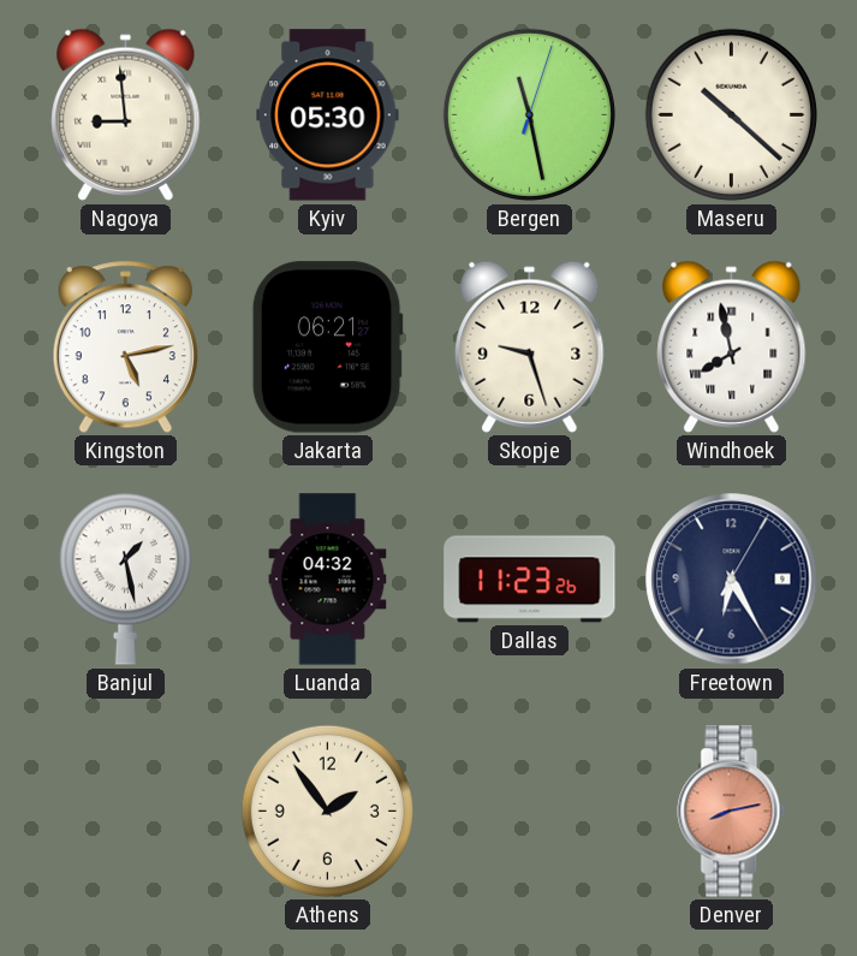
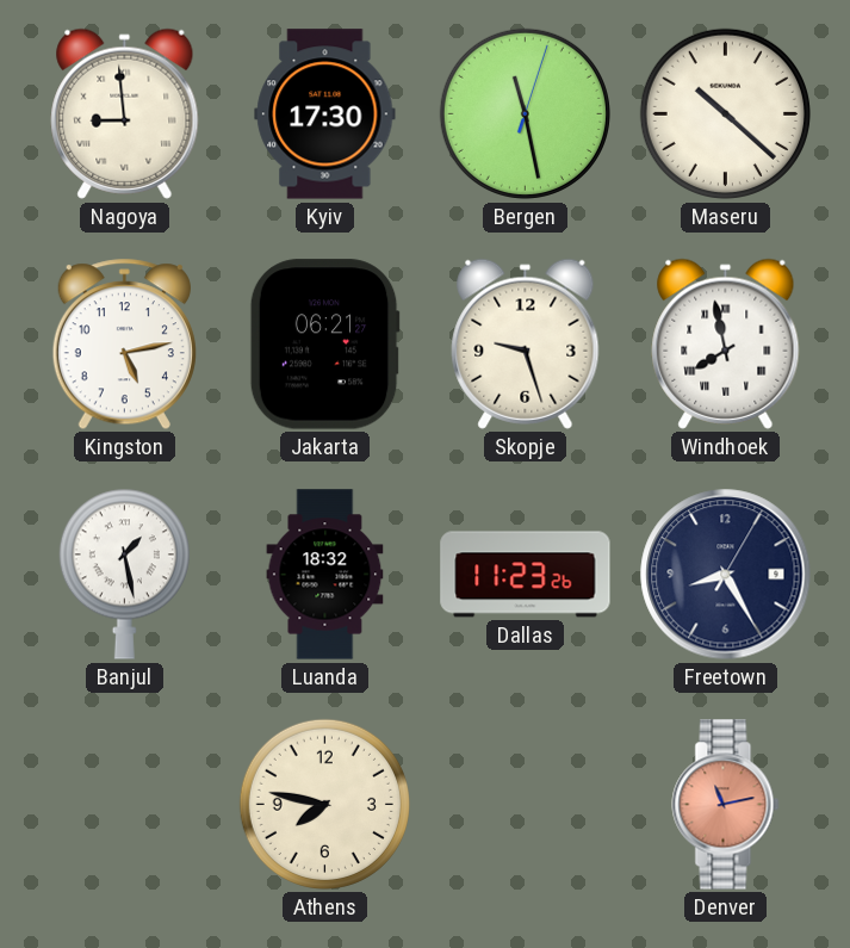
Kyiv: 05:30 -> 17:30
Luanda: 04:32 -> 18:32
Freetown: 6:25 -> 8:25
Athens: 1:54 -> 7:47
Denver: 8:13 -> 11:13
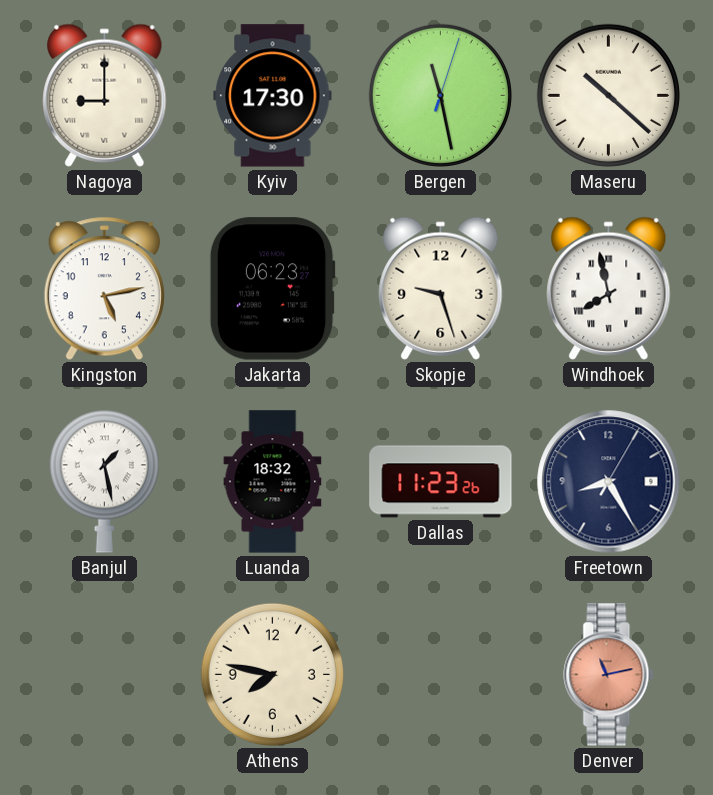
Nagoya: 8:59 -> 9:00
Jakarta: 06:21 -> 06:23
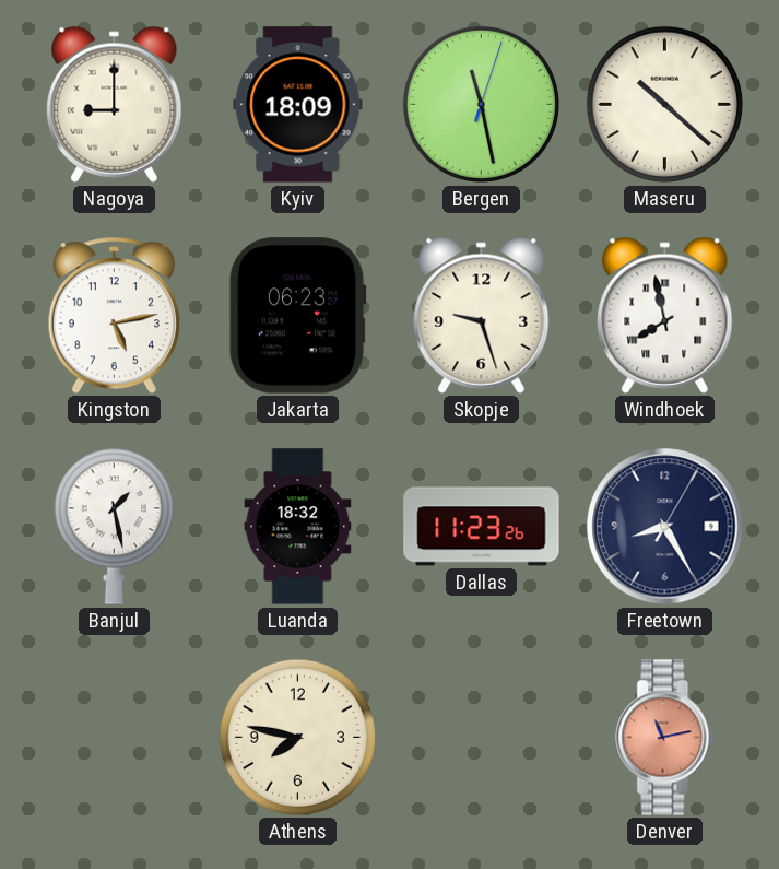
Kyiv: 17:30 -> 18:09
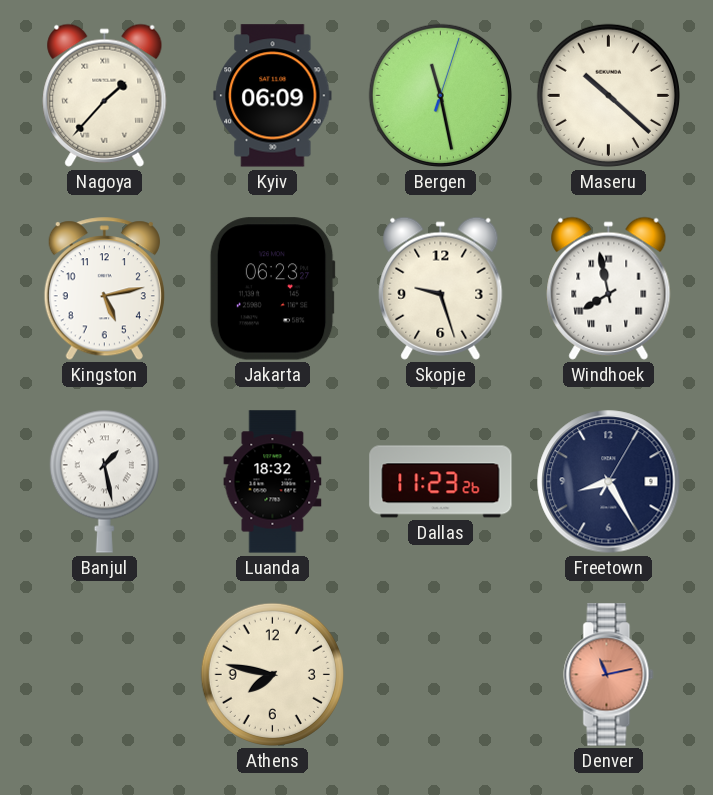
Nagoya: 9:00 -> 1:37
Kyiv: 18:09 -> 06:09
